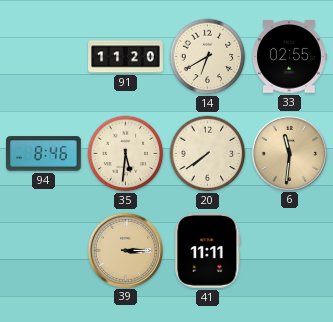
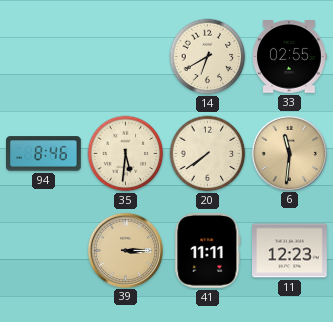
91: 11:20 -> none
11: none -> 12:23
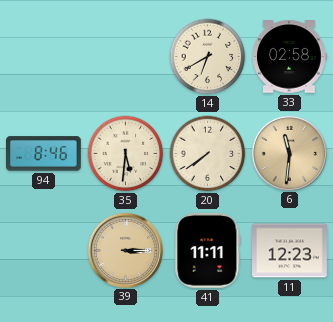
33: 02:55 -> 02:58
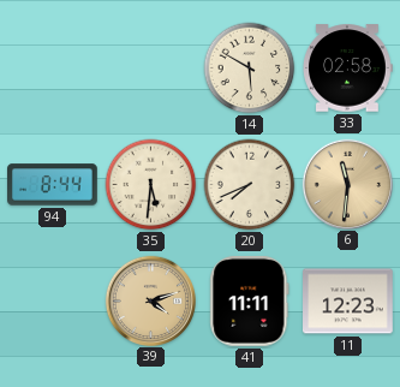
14: 6:40 -> 5:50
94: 8:46 -> 8:44
20: 7:39 -> 7:41
39: 3:15 -> 4:12
